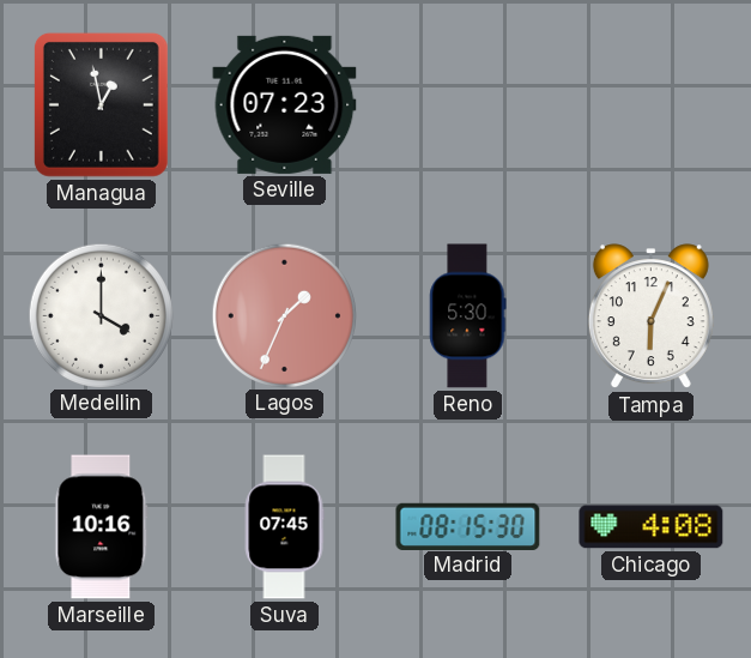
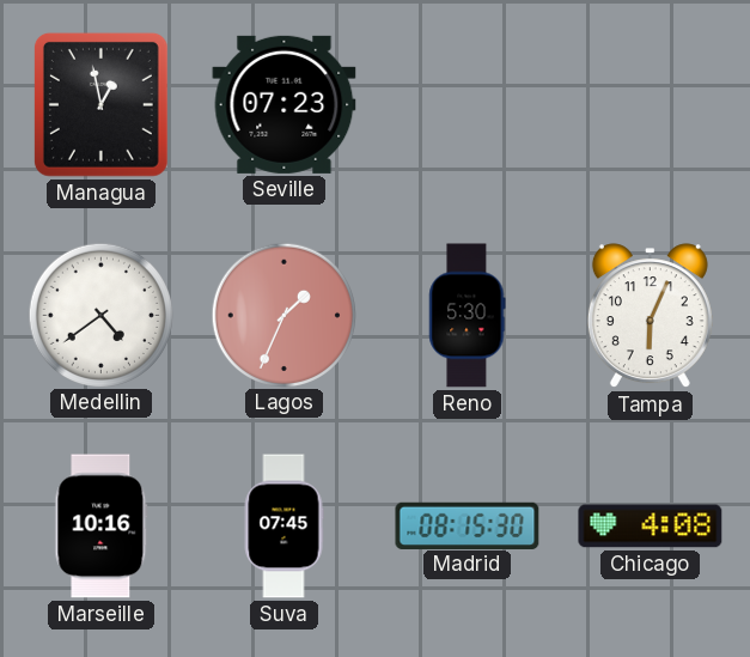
Medellin: 4:00 -> 4:39
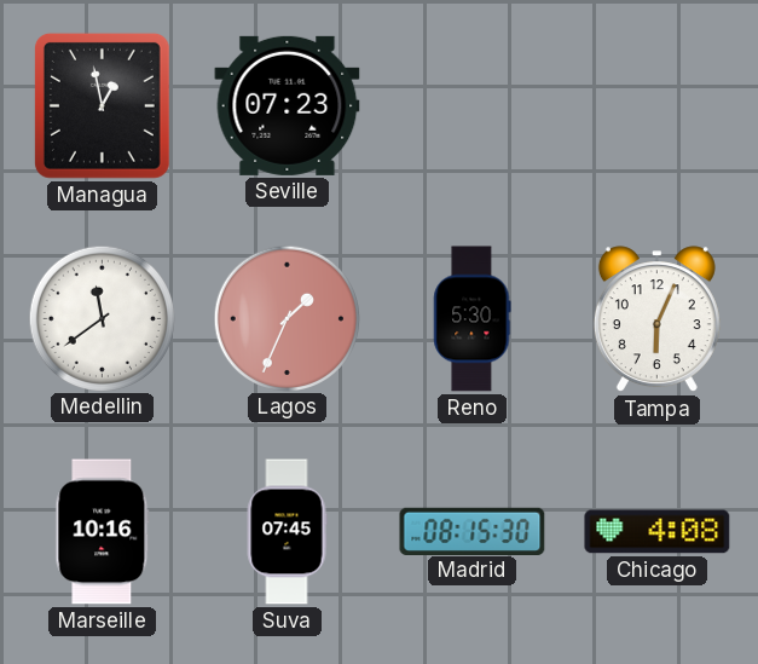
Medellin: 4:39 -> 11:39
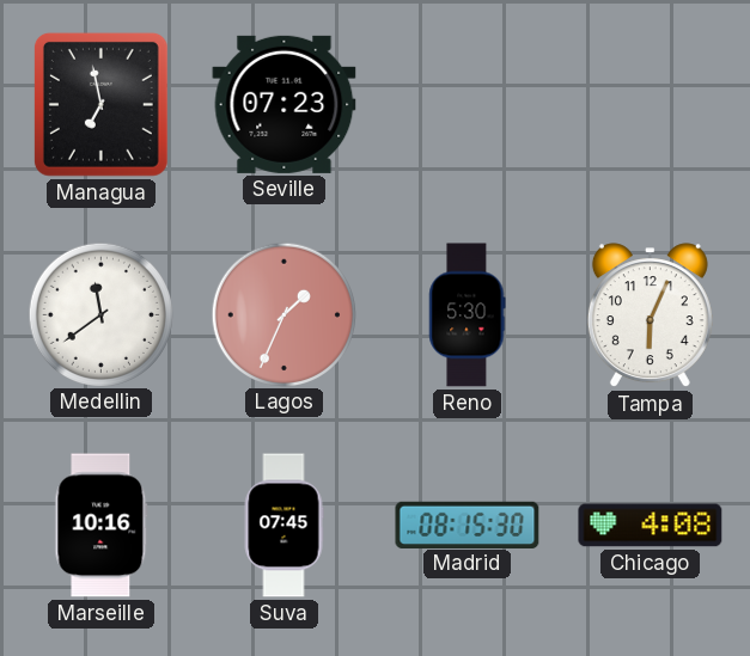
Managua: 12:58 -> 6:58
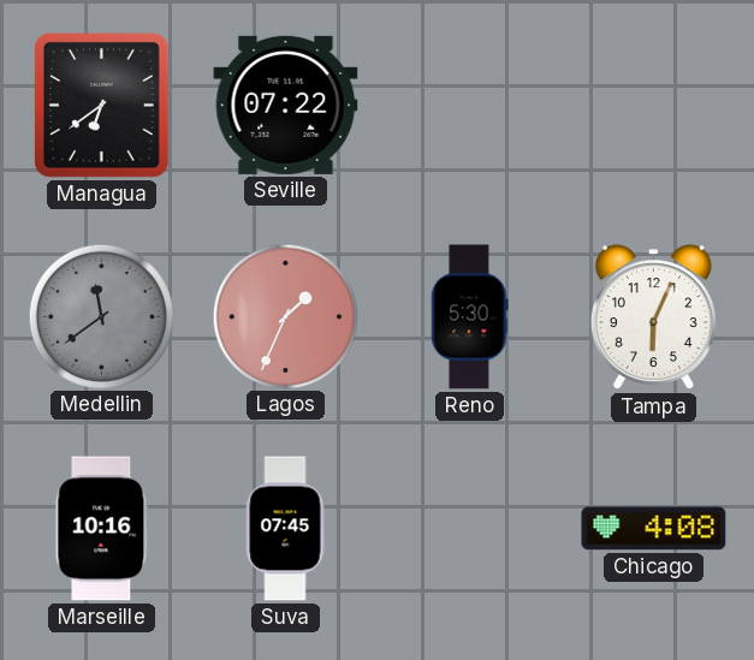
Managua: 6:58 -> 6:39
Seville: 07:23 -> 07:22
Medellin dial: white -> grey
Madrid: 08:15 -> none
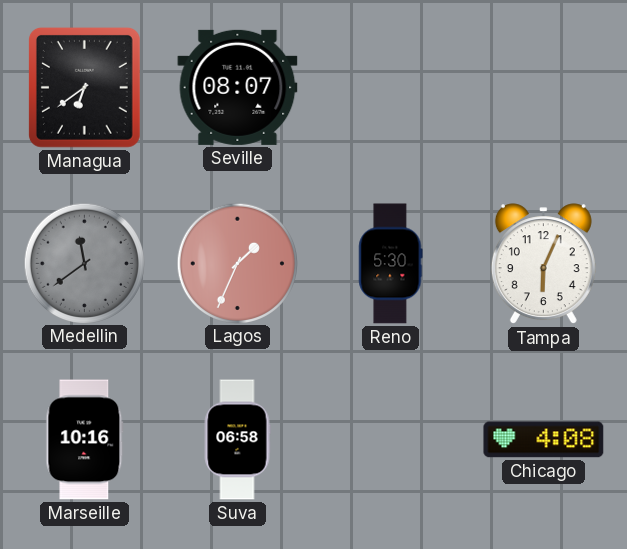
Seville: 07:22 -> 08:07
Suva: 07:45 -> 06:58
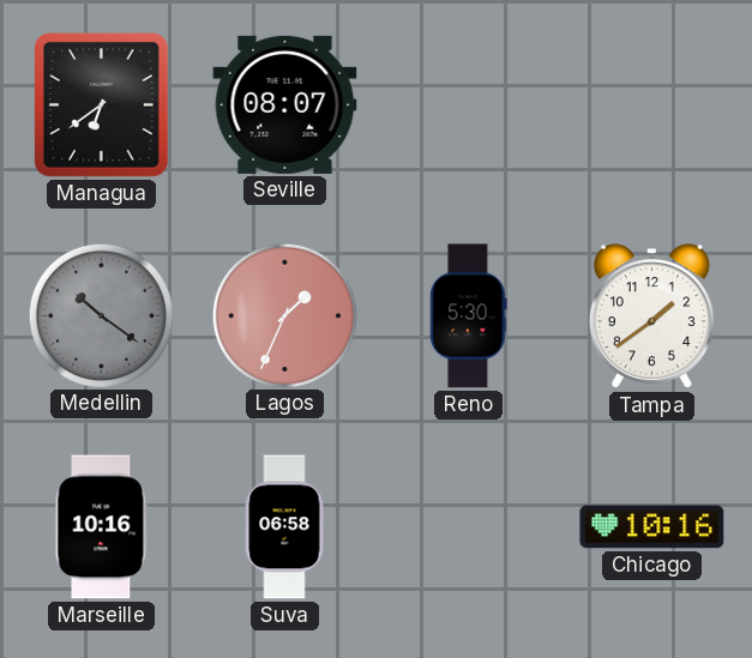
Medellin: 11:39 -> 10:21
Tampa: 6:04 -> 1:39
Chicago: 4:08 -> 10:16
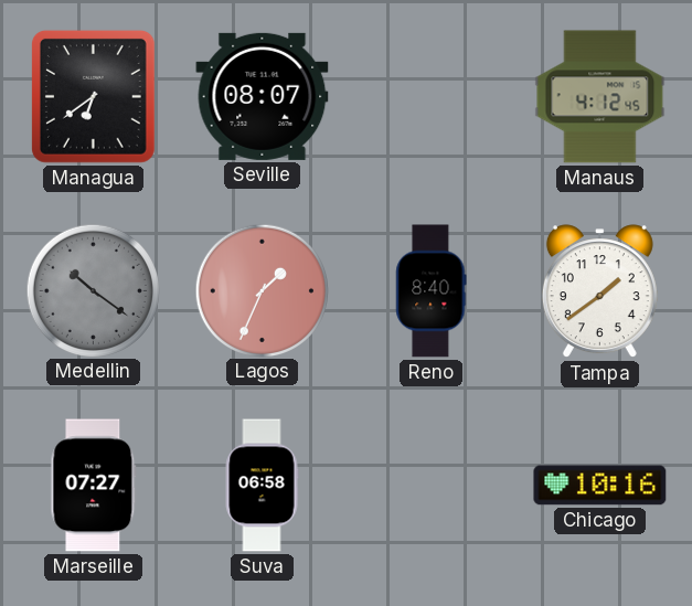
Manaus: none -> 4:12
Reno: 5:30 -> 8:40
Marseille: 10:16 -> 07:27
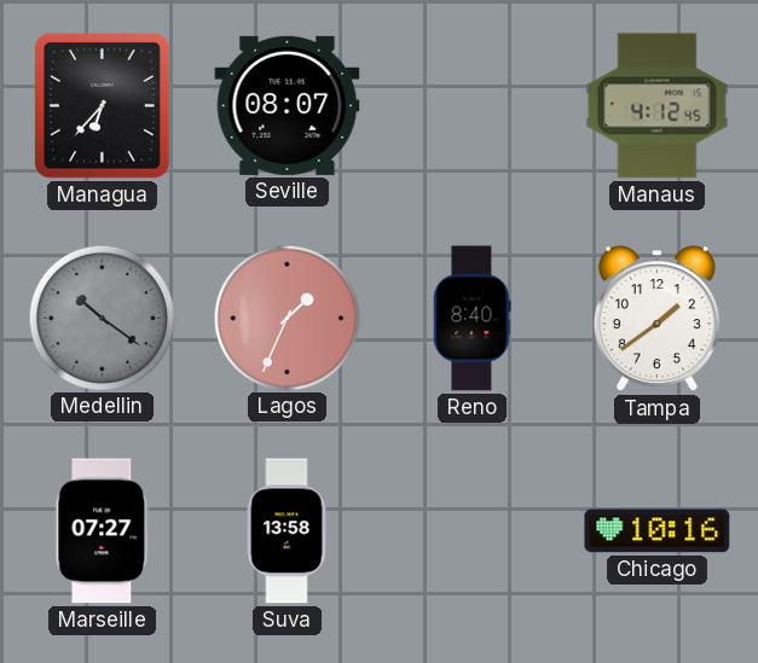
Managua: 6:39 -> 6:37
Suva: 06:58 -> 13:58
